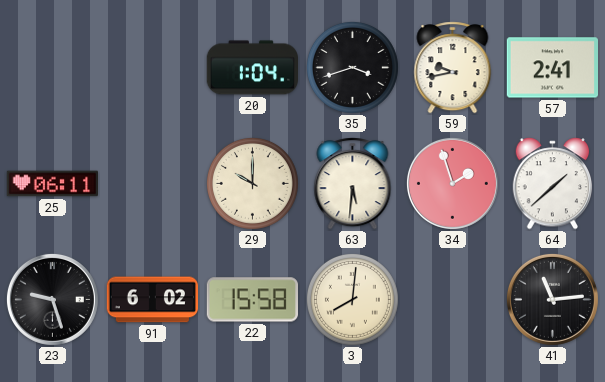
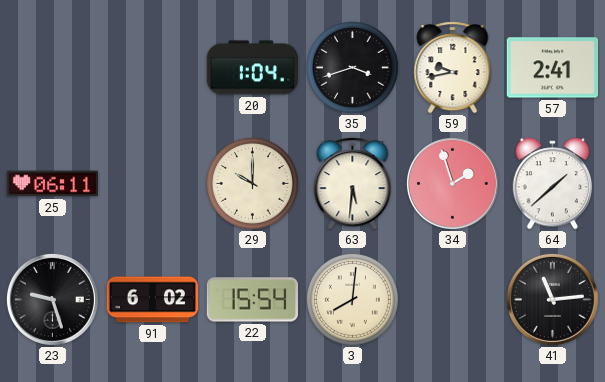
22: 15:58 -> 15:54
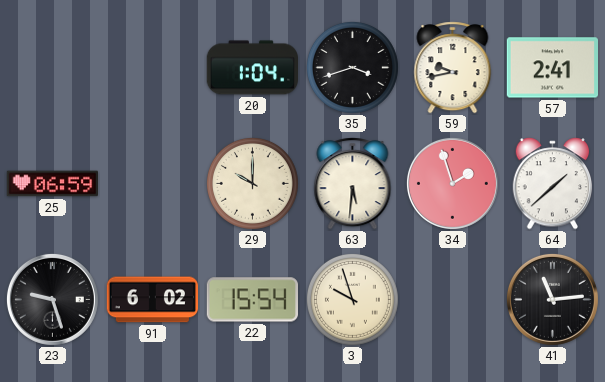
25: 06:11 -> 06:59
3: 8:01 -> 9:57
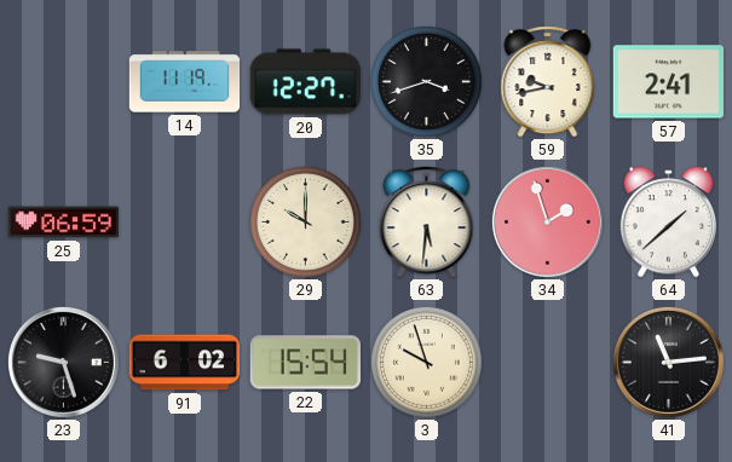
14: none -> 11:19
20: 1:04 -> 12:27
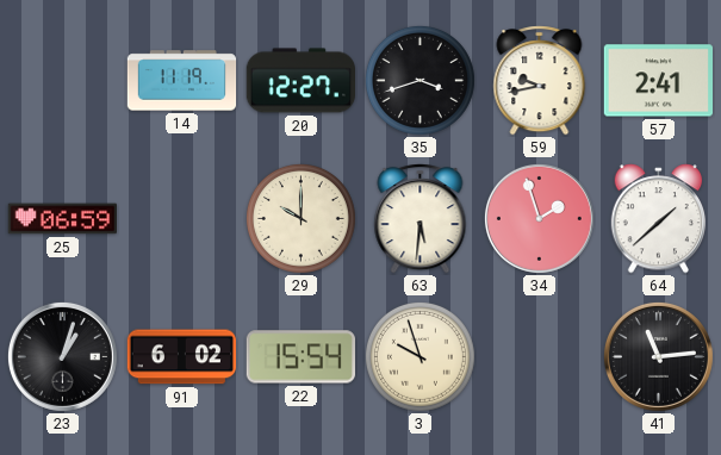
23: 9:27 -> 1:03
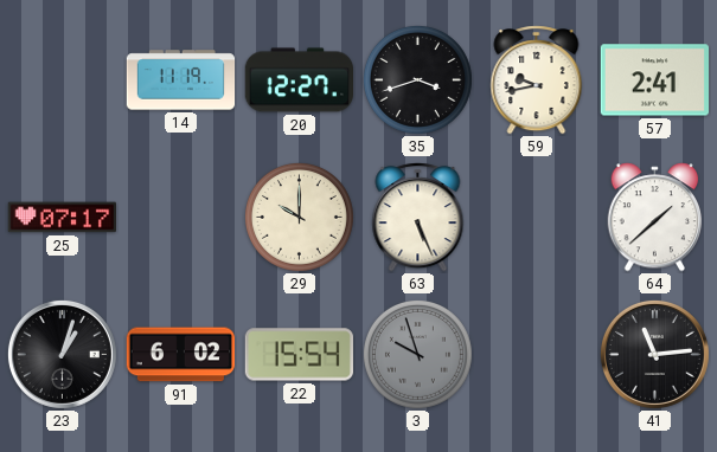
25: 06:59 -> 07:17
63: 5:31 -> 5:26
34: 1:57 -> none
3 dial: cream -> grey
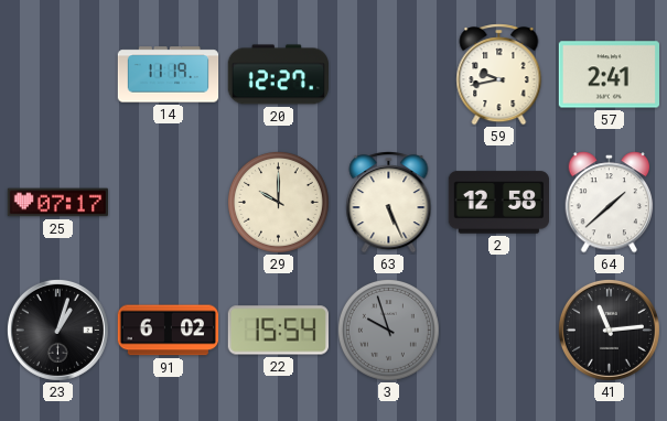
35: 3:42 -> none
2: none -> 12:58
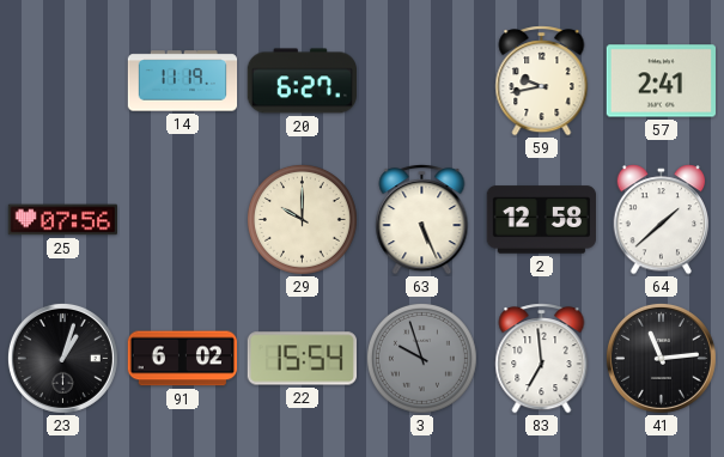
20: 12:27 -> 6:27
25: 07:17 -> 07:56
83: none -> 6:59
